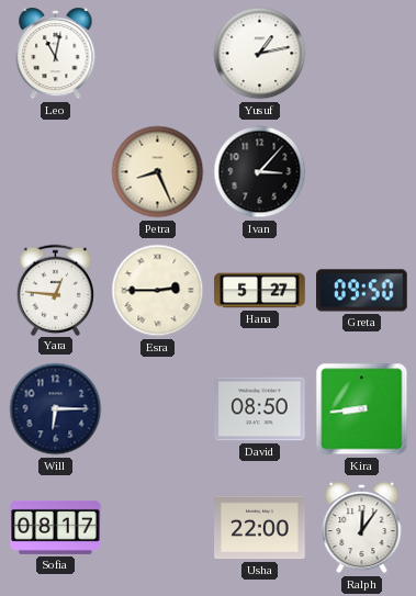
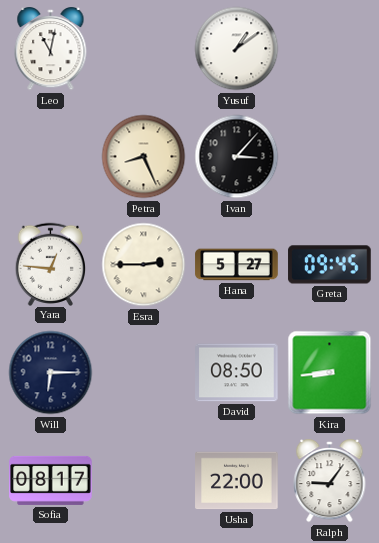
Yusuf: 1:13 -> 1:09
Greta: 09:50 -> 09:45
Ralph: 12:06 -> 9:06
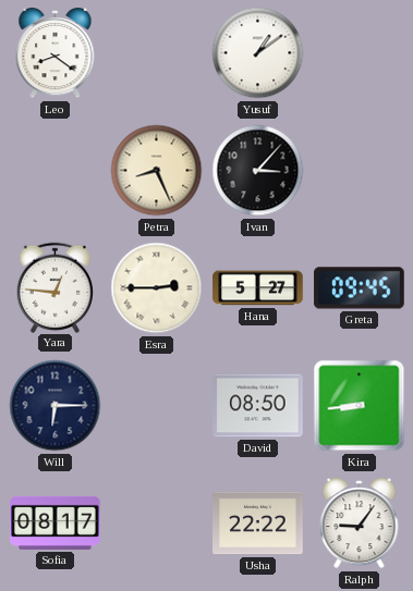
Leo: 11:02 -> 8:21
Usha: 22:00 -> 22:22
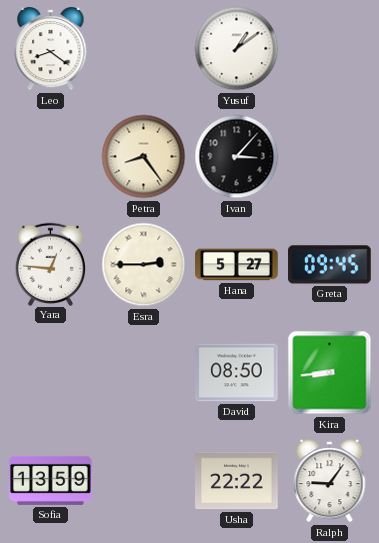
Petra: 8:26 -> 8:24
Will: 6:15 -> none
Sofia: 08:17 -> 13:59
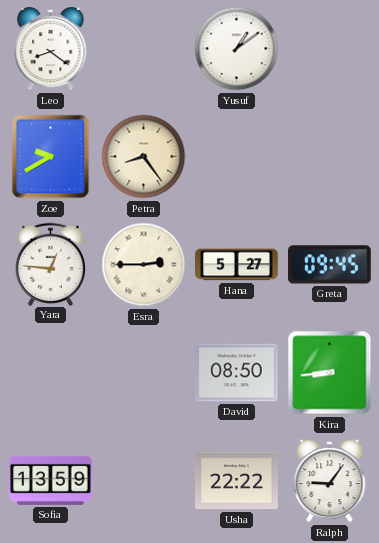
Zoe: none -> 9:40
Ivan: 3:07 -> none
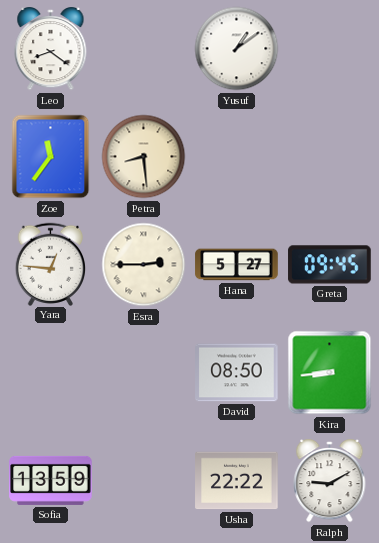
Zoe: 9:40 -> 11:36
Petra: 8:24 -> 8:29
Ralph: 9:06 -> 9:10
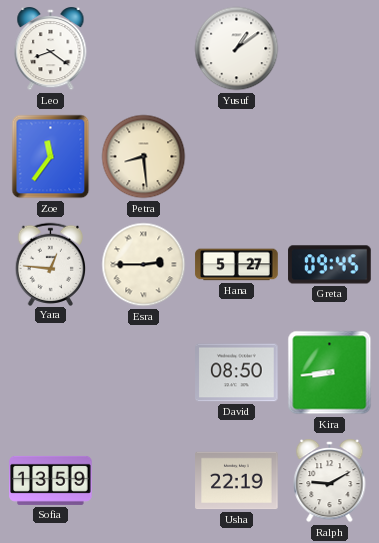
Usha: 22:22 -> 22:19
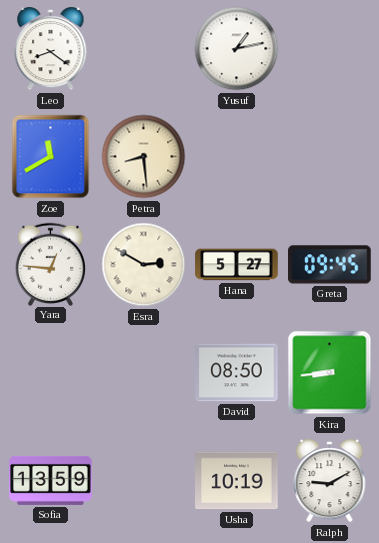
Yusuf: 1:09 -> 1:13
Zoe: 11:36 -> 11:40
Esra: 2:45 -> 2:50
Usha: 22:19 -> 10:19
